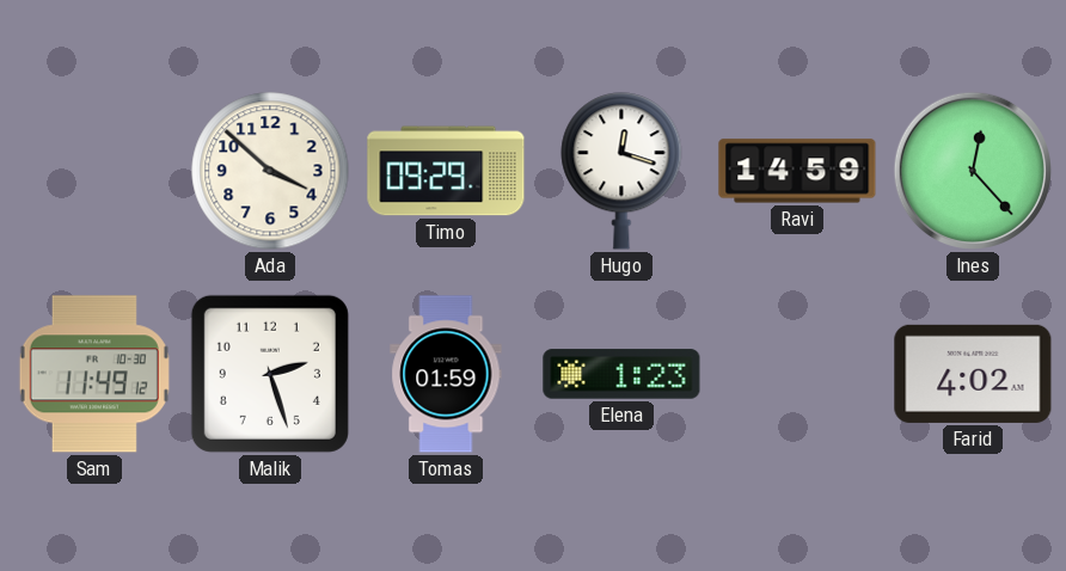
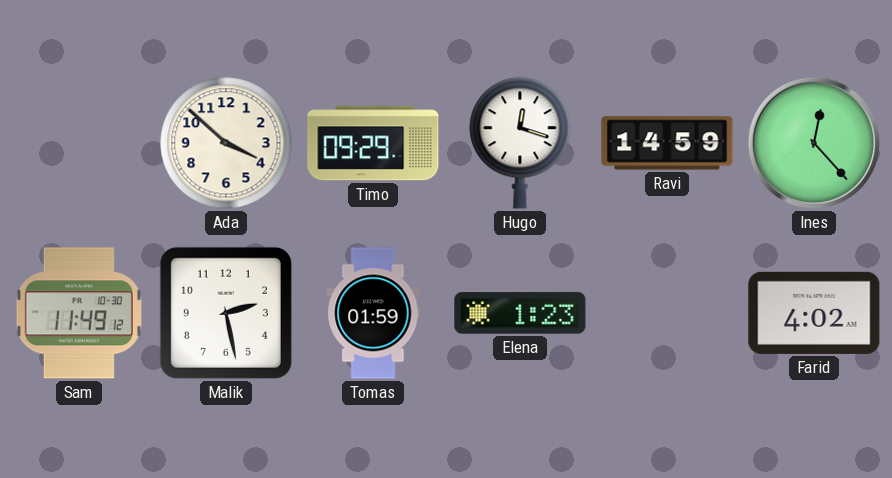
Malik: 2:27 -> 2:28
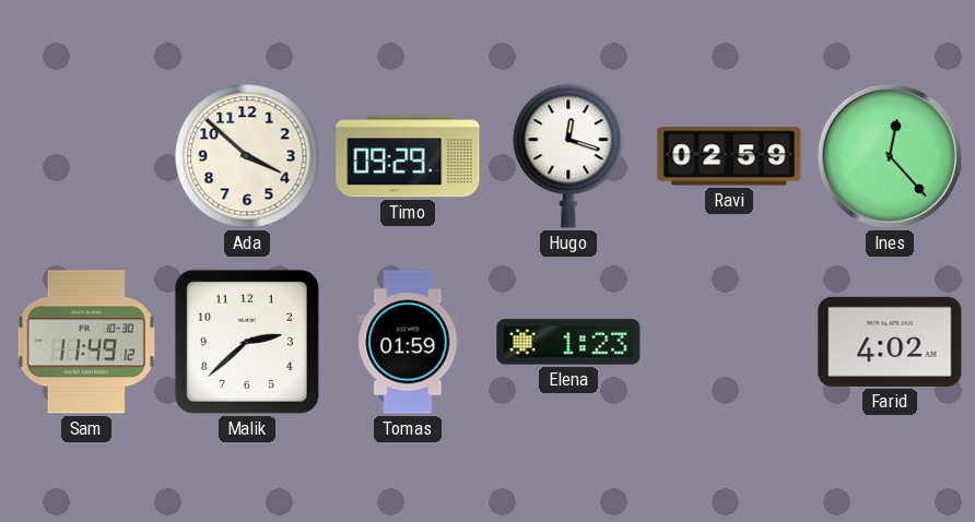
Ravi: 14:59 -> 02:59
Malik: 2:28 -> 2:38
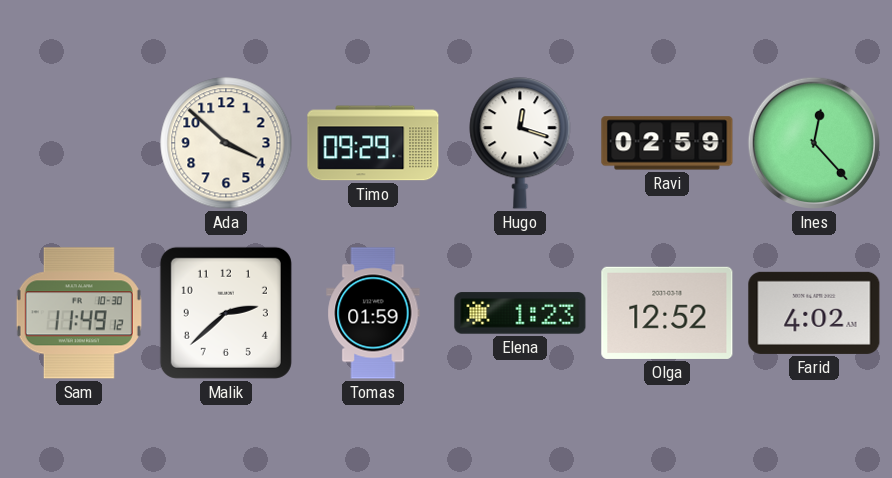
Olga: none -> 12:52
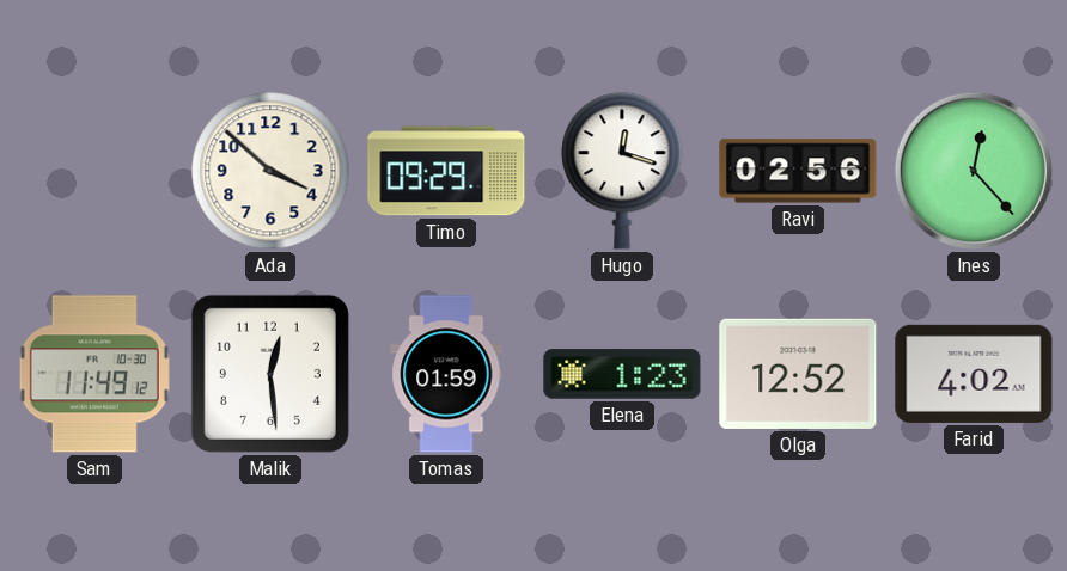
Ravi: 02:59 -> 02:56
Malik: 2:38 -> 12:29
